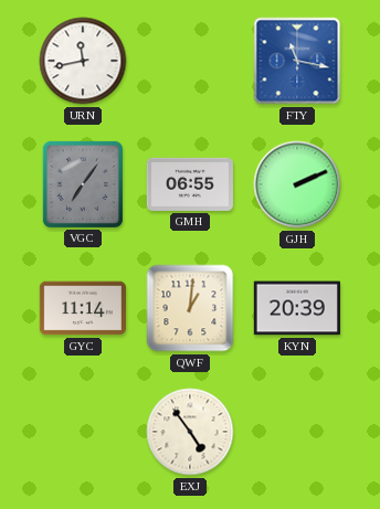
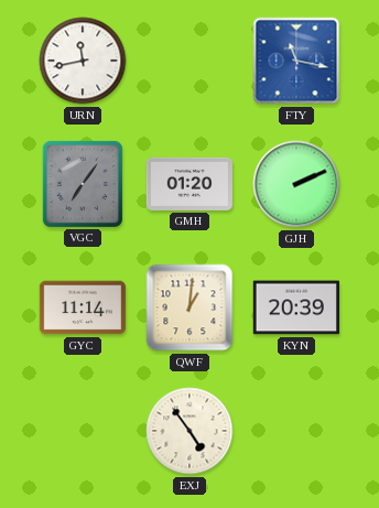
GMH: 06:55 -> 01:20
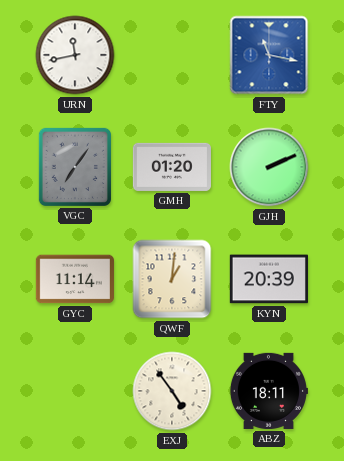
ABZ: none -> 18:11
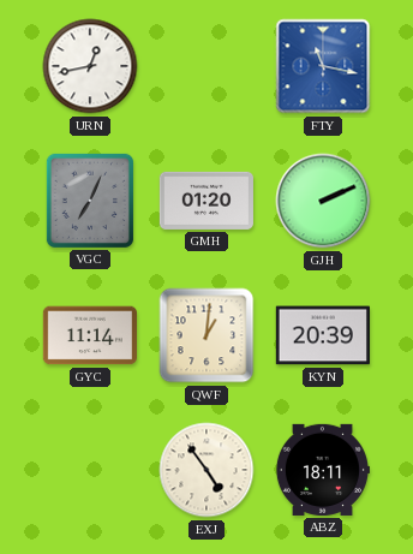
URN: 11:43 -> 12:43
VGC: 7:06 -> 7:04
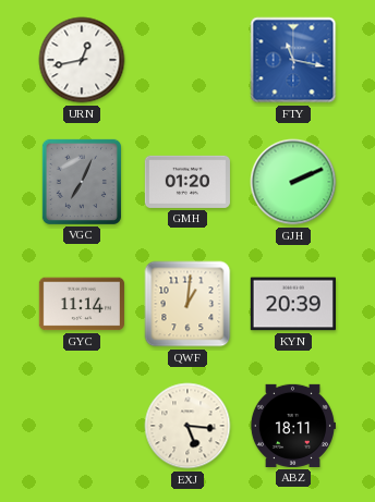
EXJ: 4:54 -> 5:16
